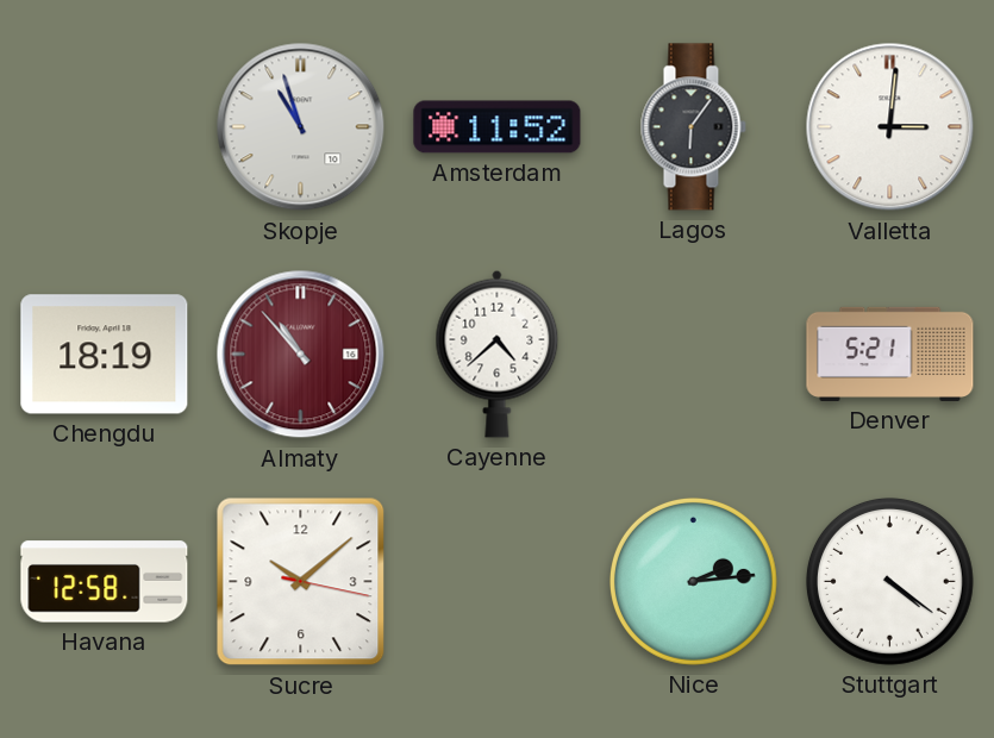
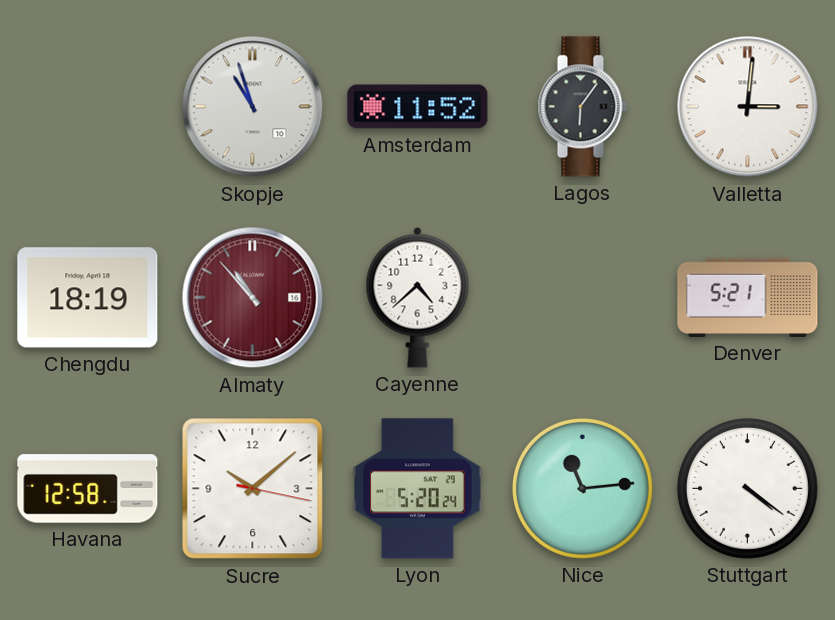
Lyon: none -> 5:20
Nice: 2:14 -> 11:14
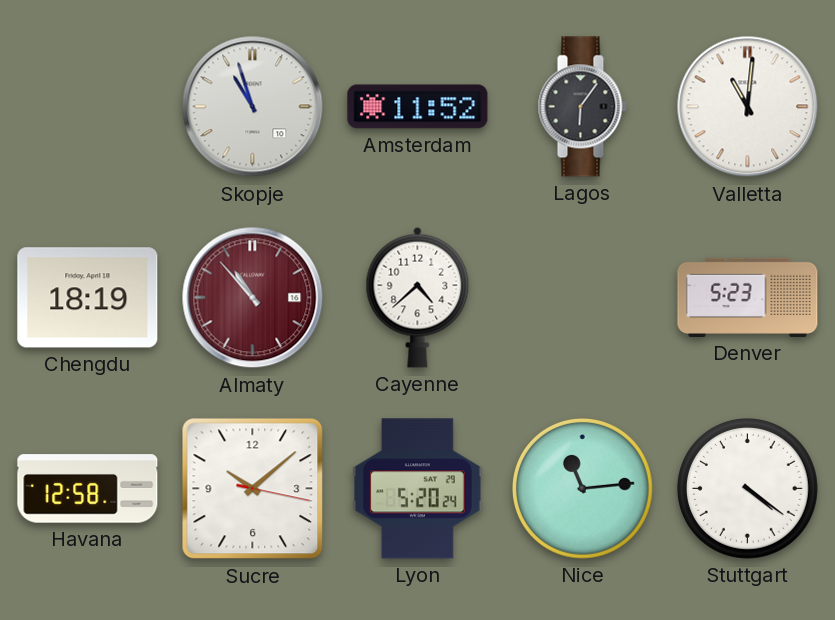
Valletta: 3:01 -> 11:01
Denver: 5:21 -> 5:23
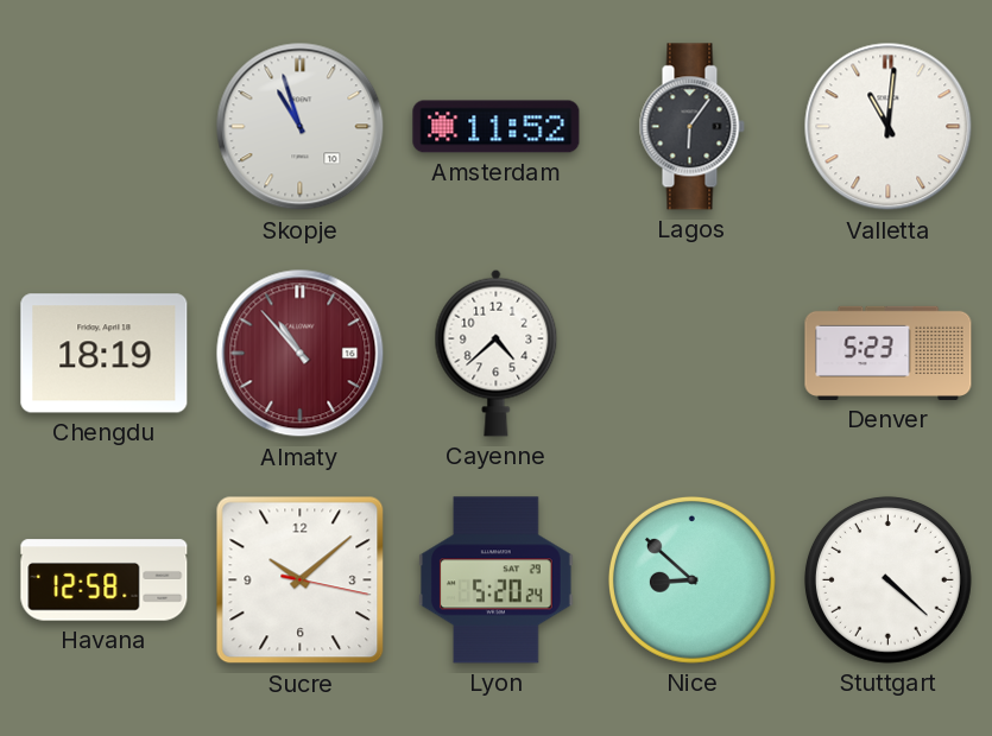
Nice: 11:14 -> 8:52
Stuttgart: 4:21 -> 4:22
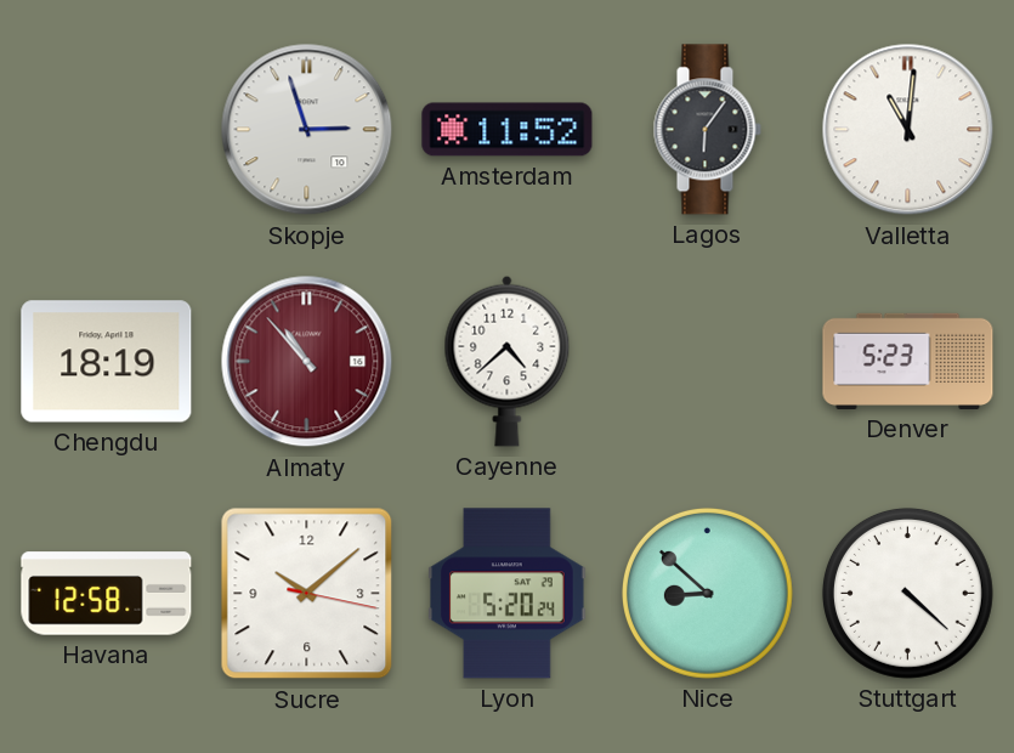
Skopje: 10:57 -> 2:57
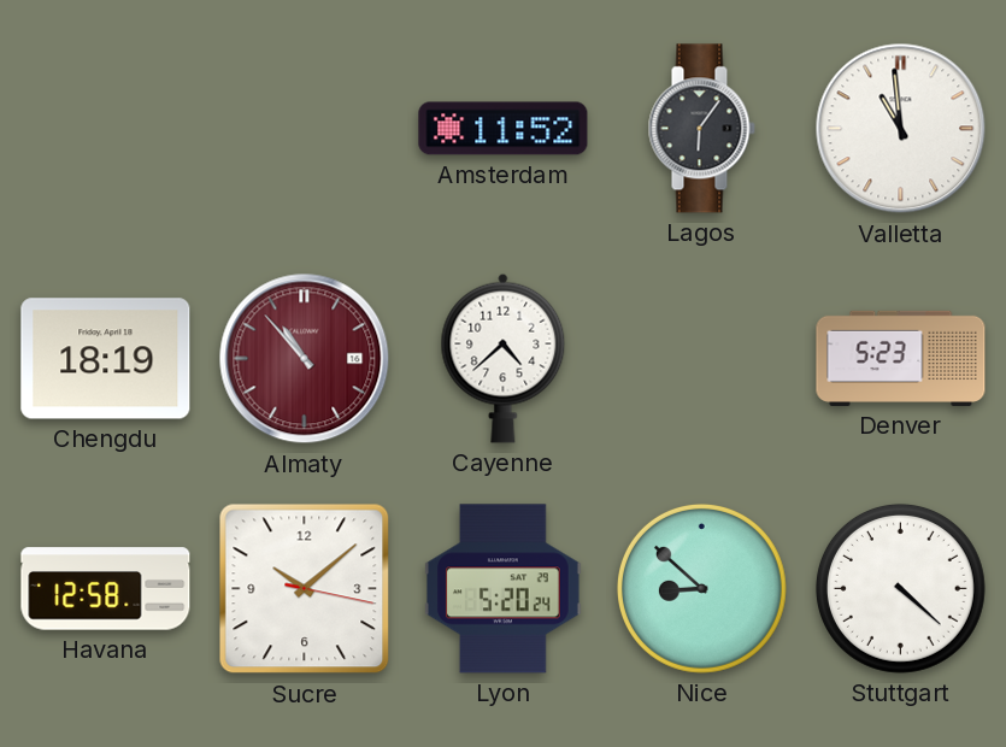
Skopje: 2:57 -> none
Valletta: 11:01 -> 10:59
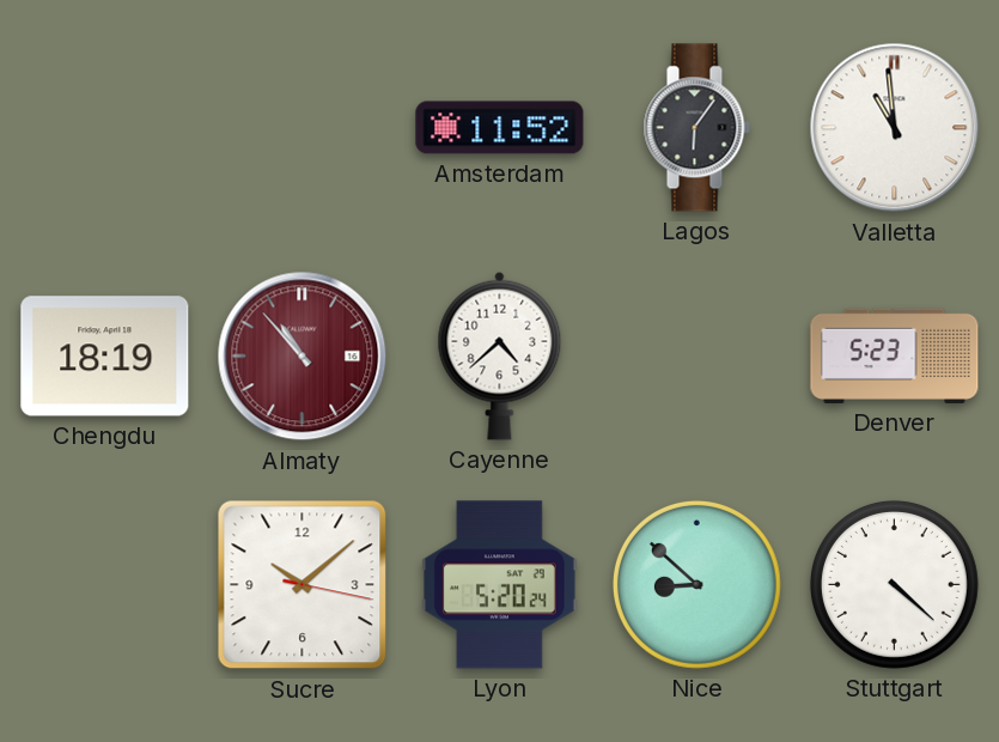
Havana: 12:58 -> none
